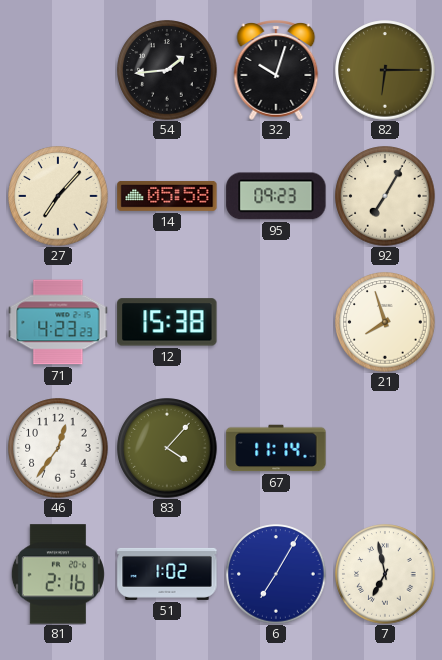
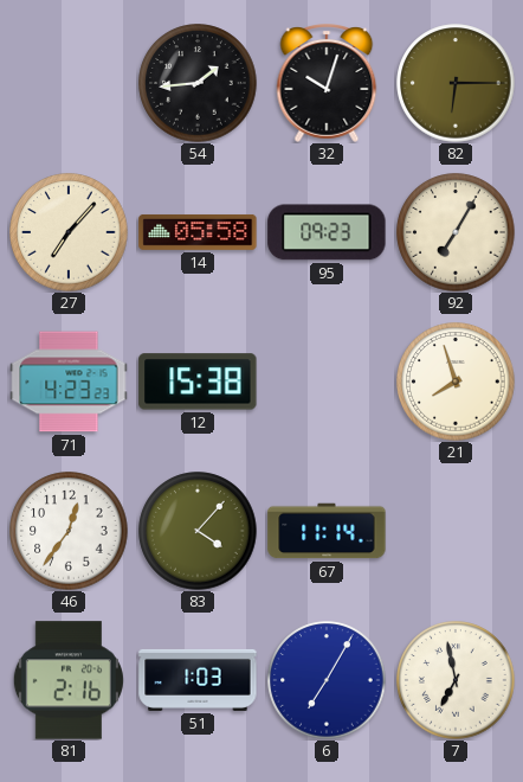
51: 1:02 -> 1:03
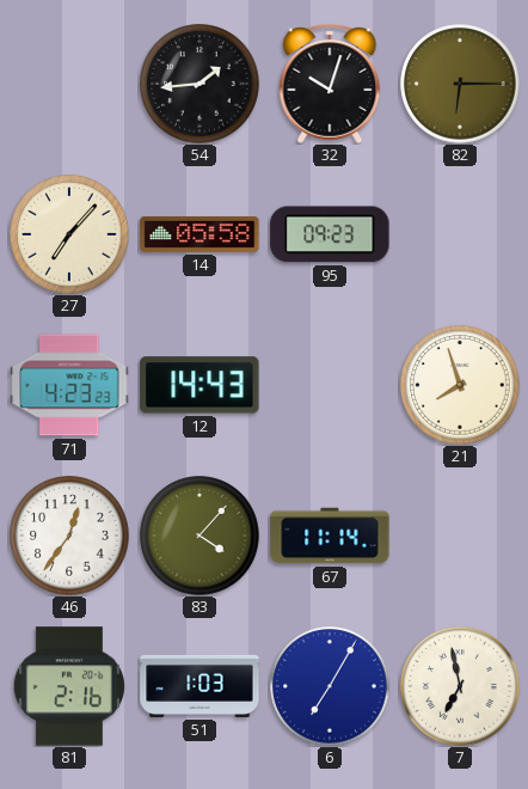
92: 7:05 -> none
12: 15:38 -> 14:43
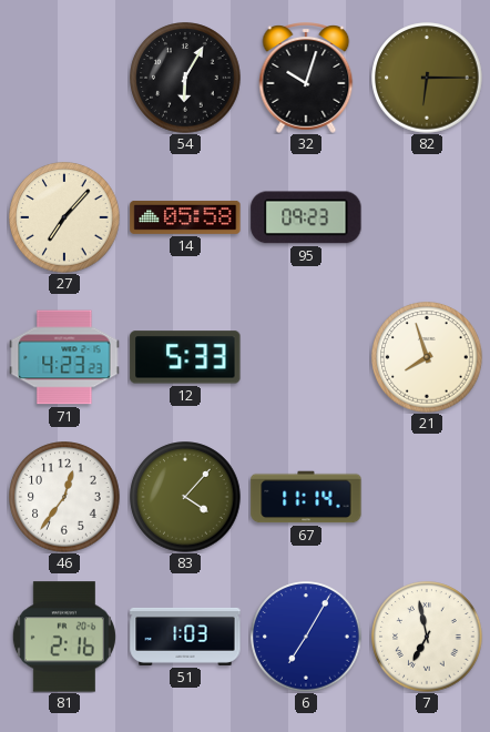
54: 1:44 -> 6:05
12: 14:43 -> 5:33
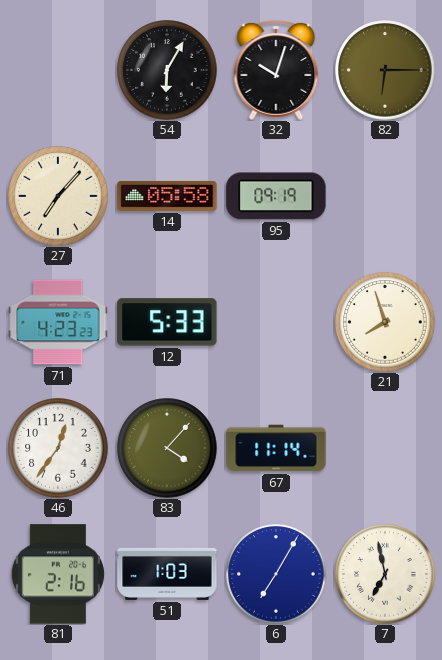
95: 09:23 -> 09:19
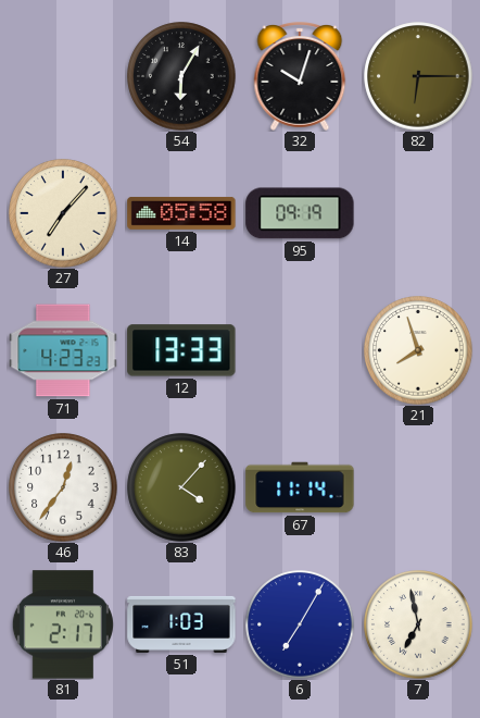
12: 5:33 -> 13:33
81: 2:16 -> 2:17
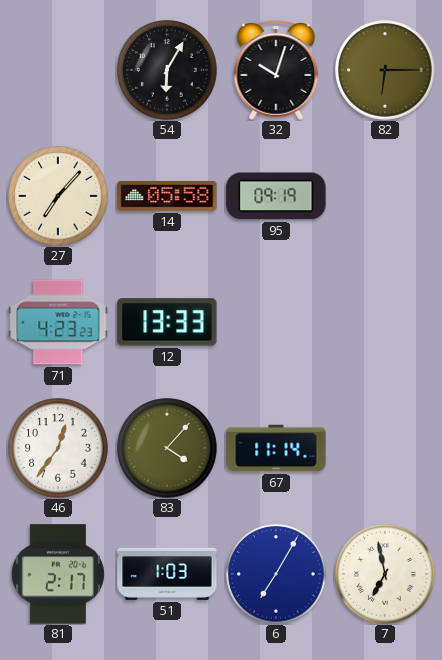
21: 7:57 -> none
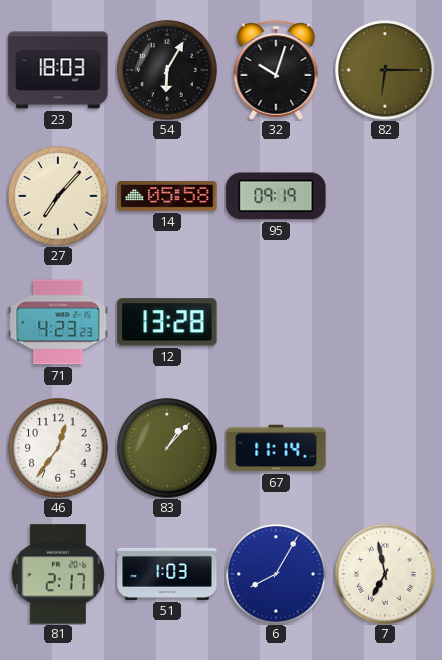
23: none -> 18:03
12: 13:33 -> 13:28
83: 4:07 -> 1:07
6: 7:05 -> 8:05
